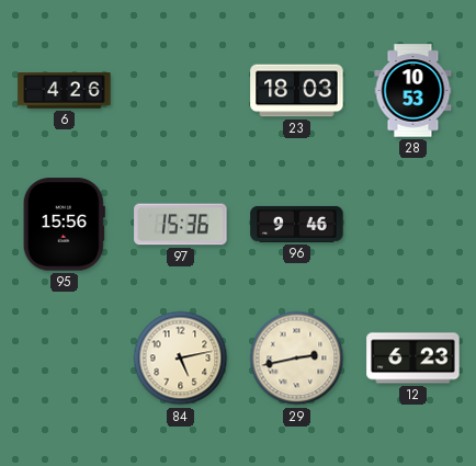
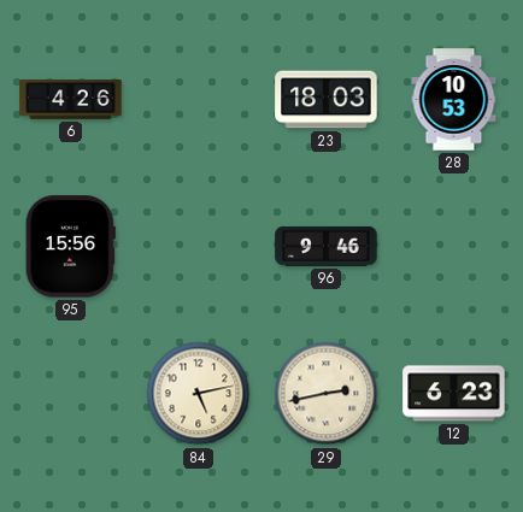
97: 15:36 -> none
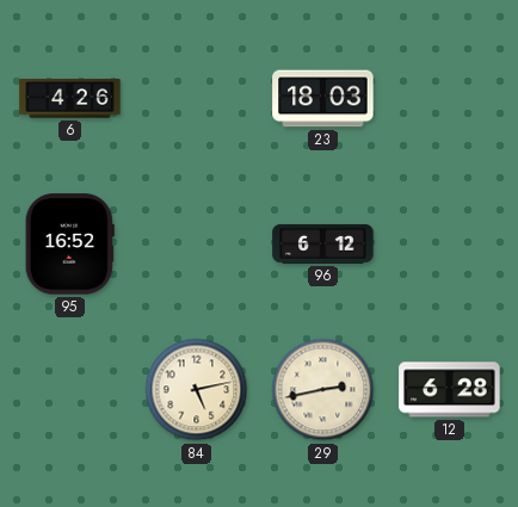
28: 10:53 -> none
95: 15:56 -> 16:52
96: 9:46 -> 6:12
12: 6:23 -> 6:28
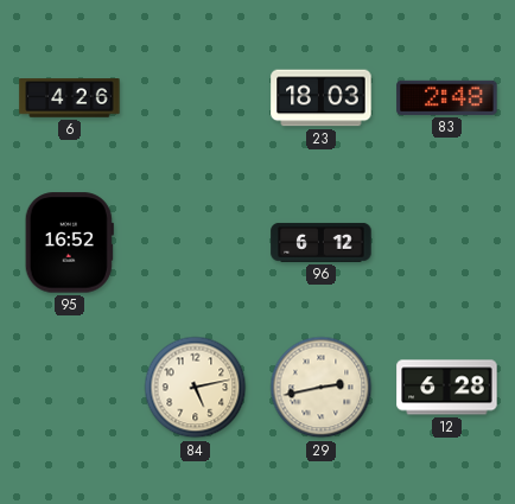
83: none -> 2:48
